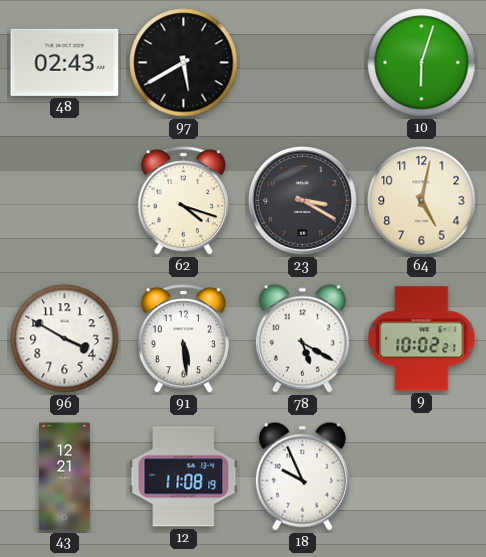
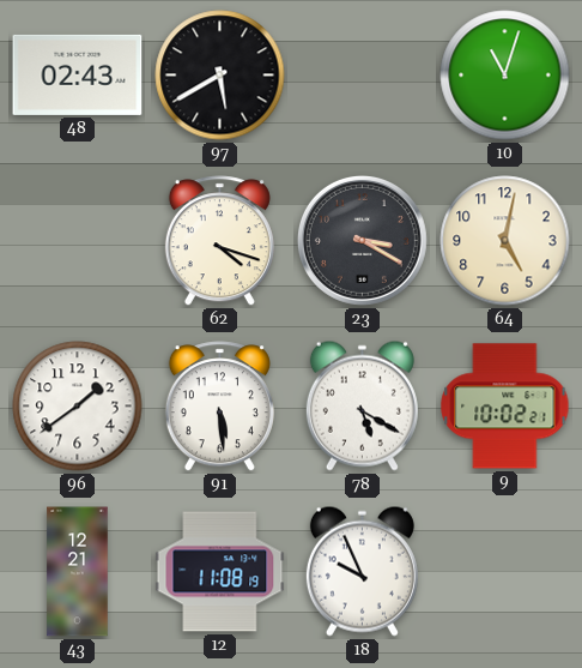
10: 6:03 -> 11:03
96: 3:50 -> 1:39
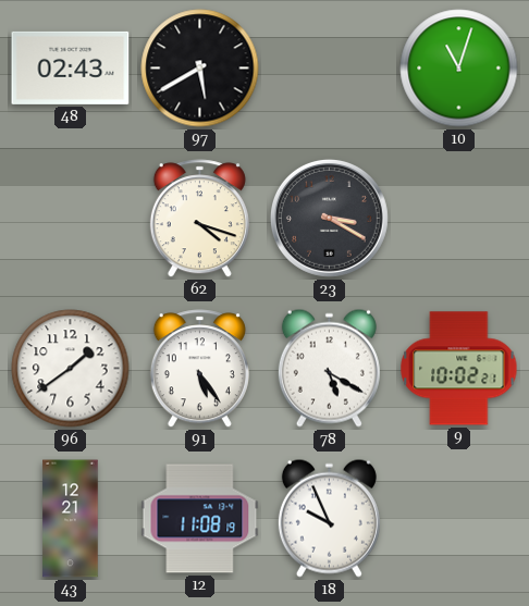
64: 5:02 -> none
91: 5:29 -> 5:24
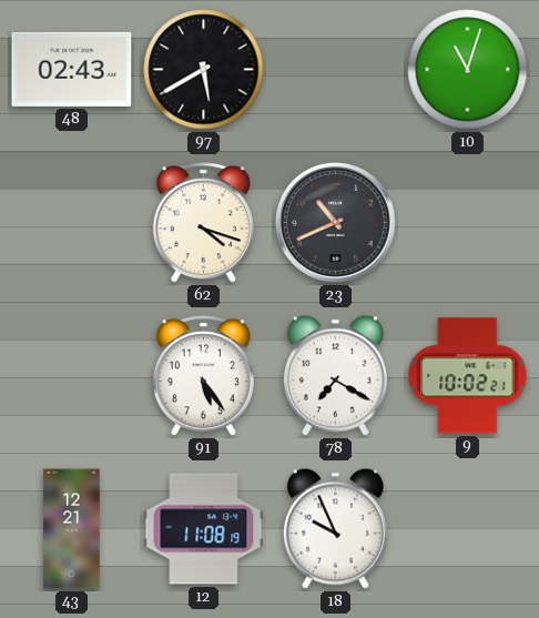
23: 3:20 -> 10:41
96: 1:39 -> none
78: 5:20 -> 7:20
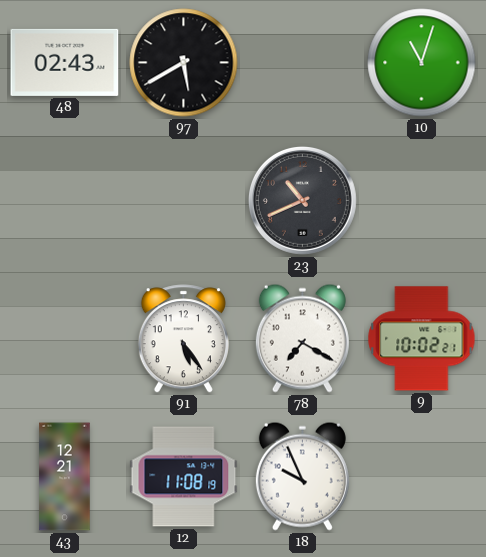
62: 4:18 -> none
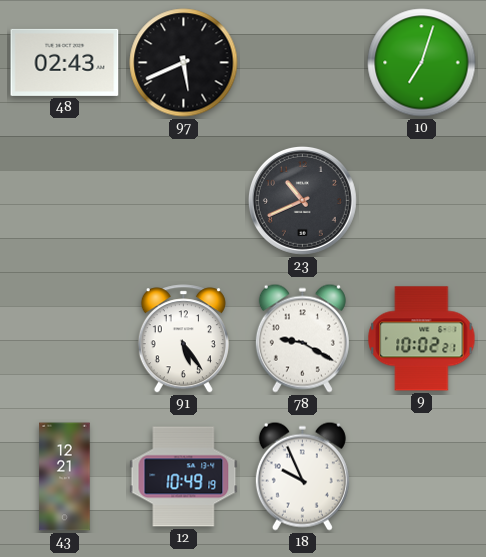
97: 5:40 -> 5:41
10: 11:03 -> 7:03
78: 7:20 -> 9:20
12: 11:08 -> 10:49
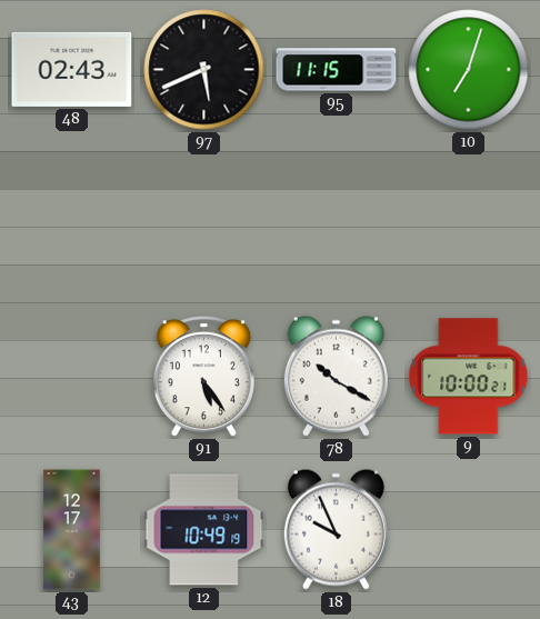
95: none -> 11:15
23: 10:41 -> none
78: 9:20 -> 10:20
9: 10:02 -> 10:00
43: 12:21 -> 12:17
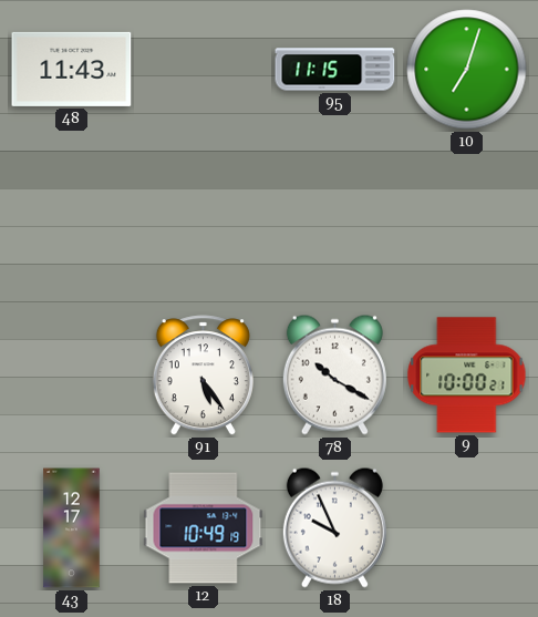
48: 02:43 -> 11:43
97: 5:41 -> none
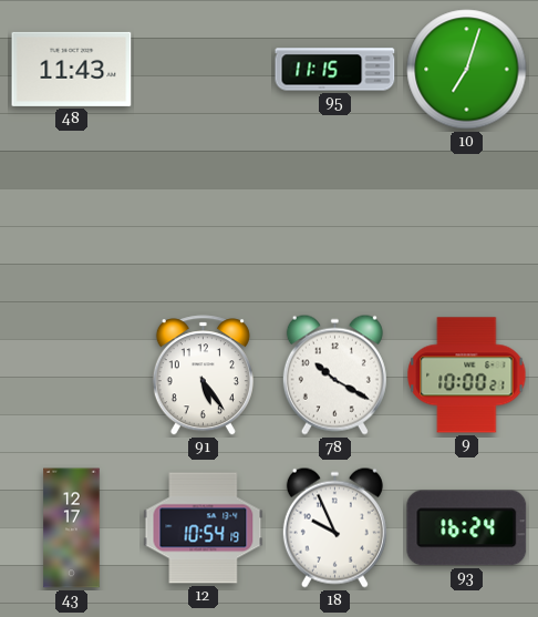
12: 10:49 -> 10:54
93: none -> 16:24
